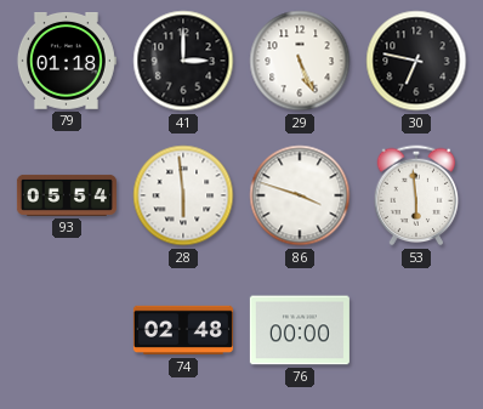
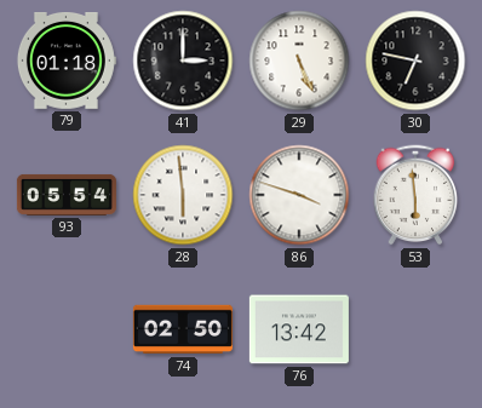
74: 02:48 -> 02:50
76: 00:00 -> 13:42
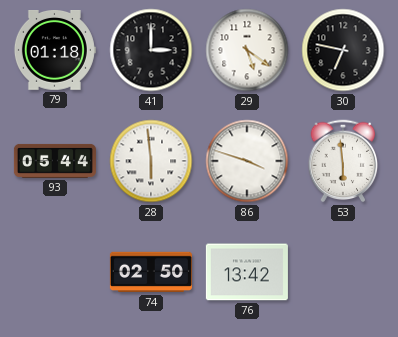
29: 5:26 -> 5:21
93: 05:54 -> 05:44
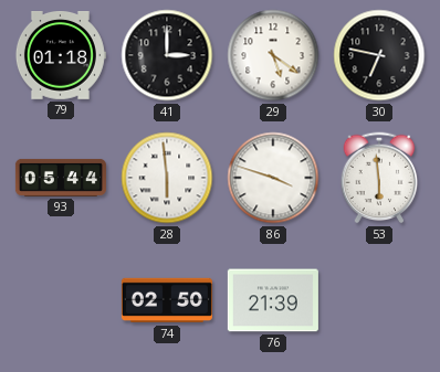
76: 13:42 -> 21:39
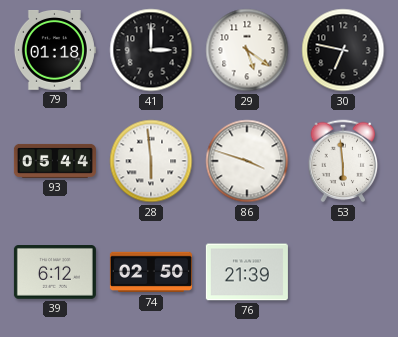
39: none -> 6:12
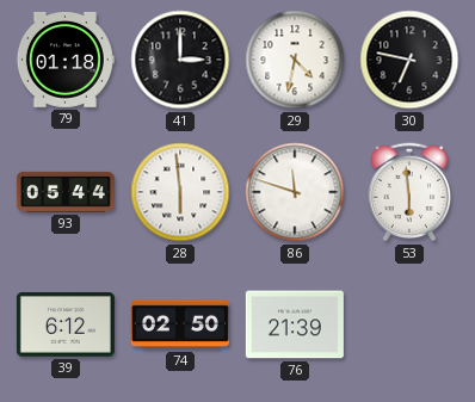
29: 5:21 -> 4:32
86: 3:48 -> 11:48
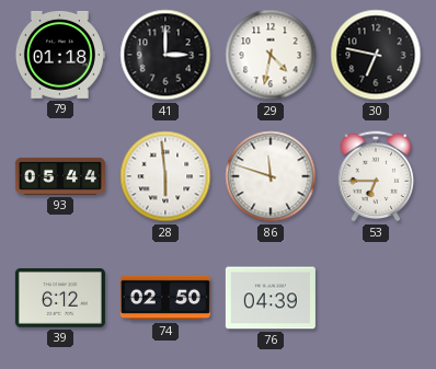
53: 5:59 -> 6:45
76: 21:39 -> 04:39
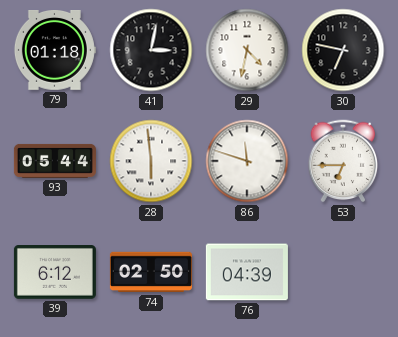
41: 3:00 -> 3:02
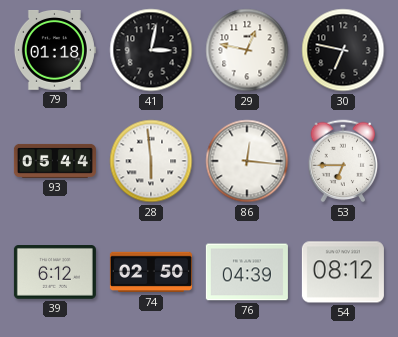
29: 4:32 -> 12:47
86: 11:48 -> 12:16
54: none -> 08:12
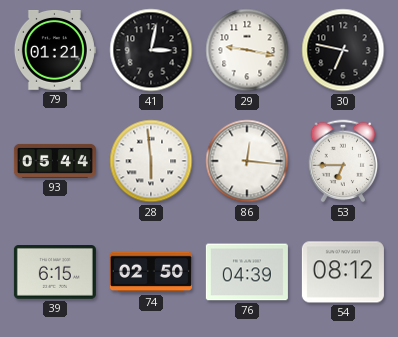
79: 01:18 -> 01:21
29: 12:47 -> 9:17
39: 6:12 -> 6:15
